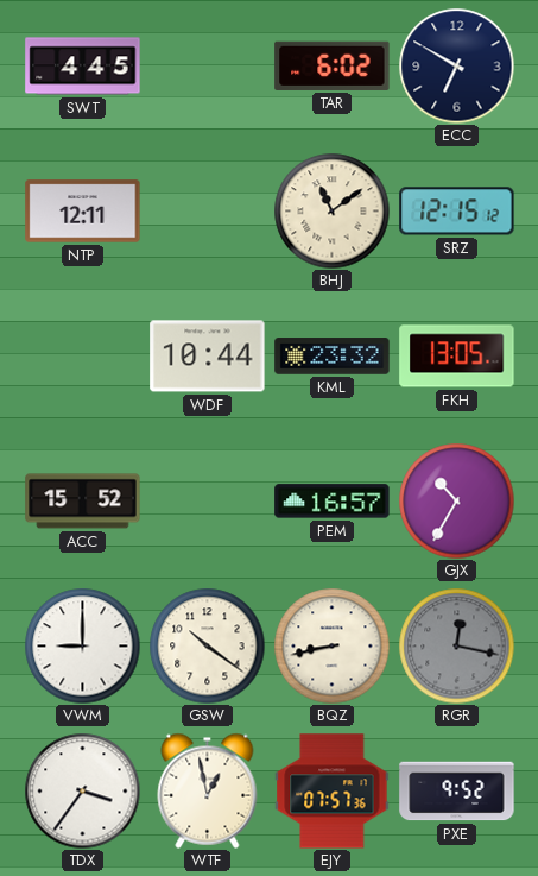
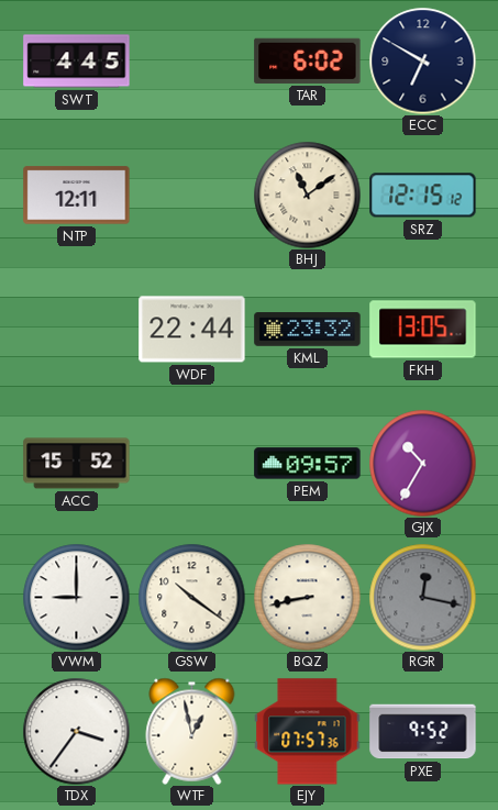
WDF: 10:44 -> 22:44
PEM: 16:57 -> 09:57
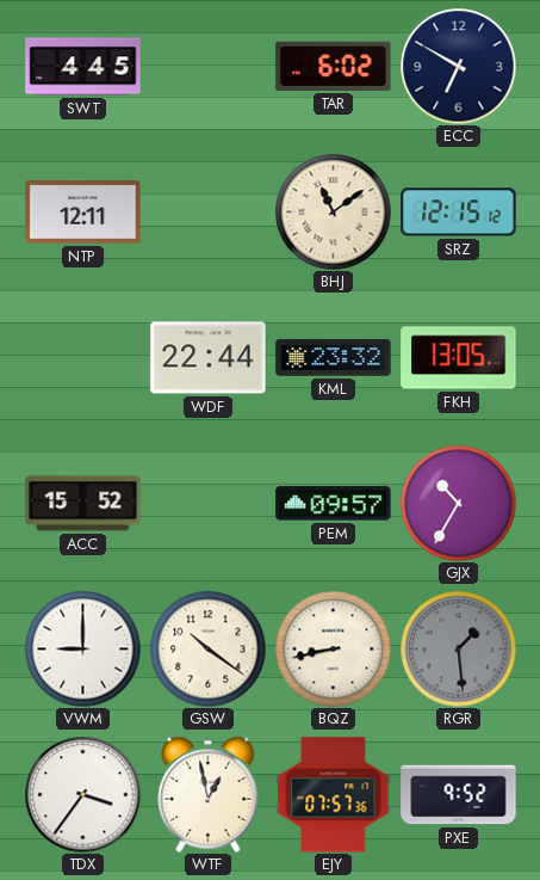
RGR: 12:17 -> 1:29
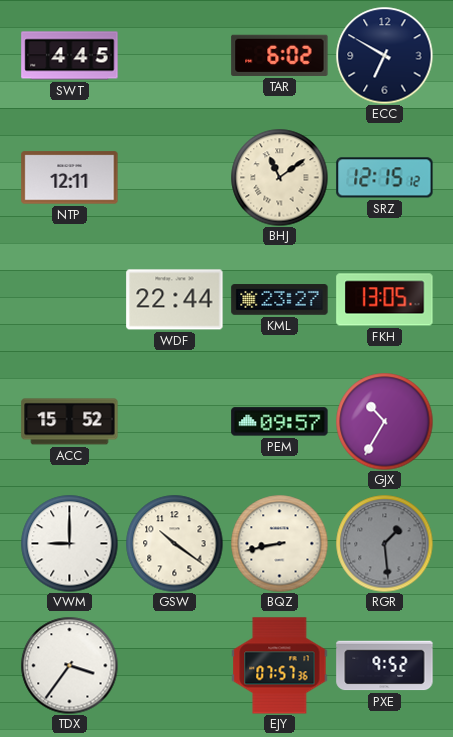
KML: 23:32 -> 23:27
WTF: 12:58 -> none
